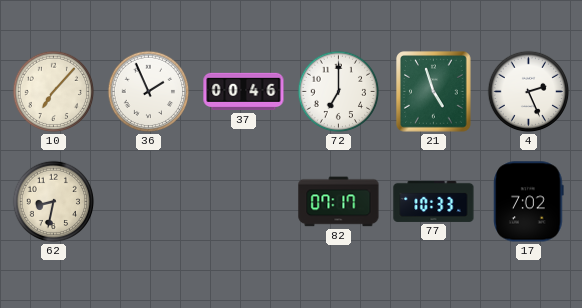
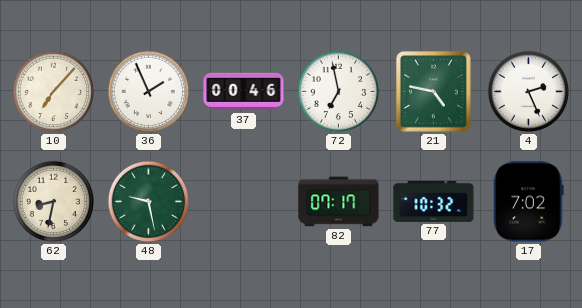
72: 7:00 -> 6:58
21: 4:57 -> 4:47
48: none -> 9:28
77: 10:33 -> 10:32
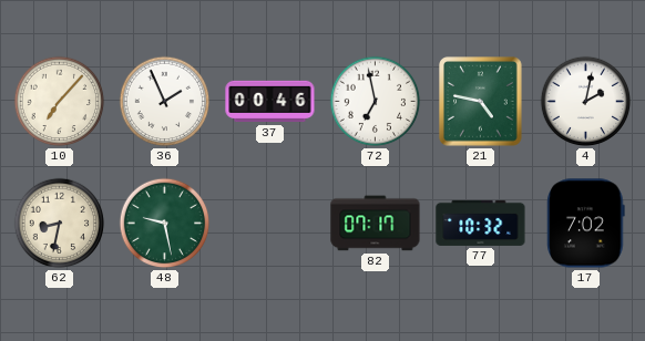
4: 2:26 -> 2:02
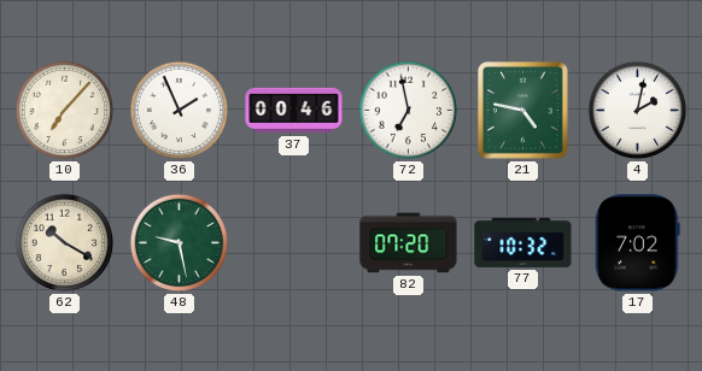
62: 8:32 -> 10:20
82: 07:17 -> 07:20
